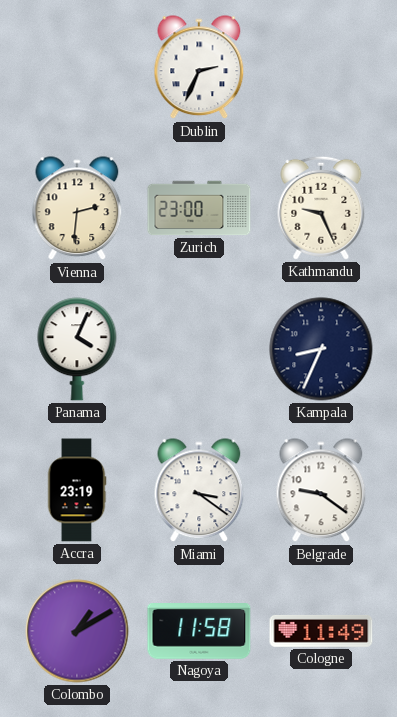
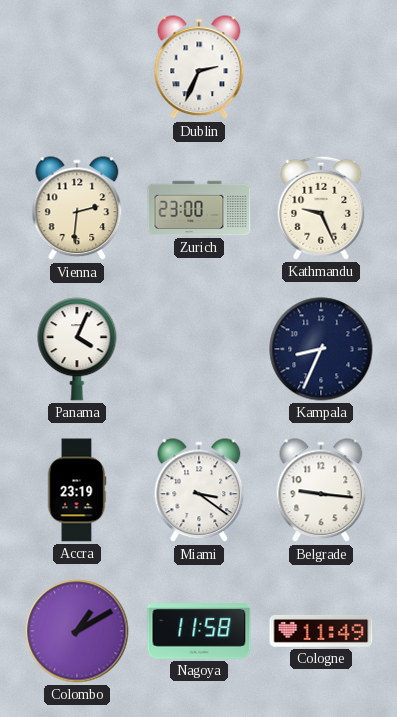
Belgrade: 9:21 -> 9:16
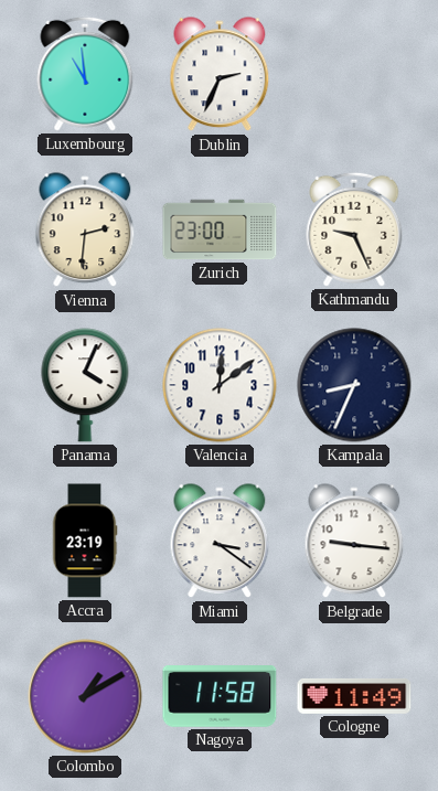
Luxembourg: none -> 10:59
Valencia: none -> 12:09
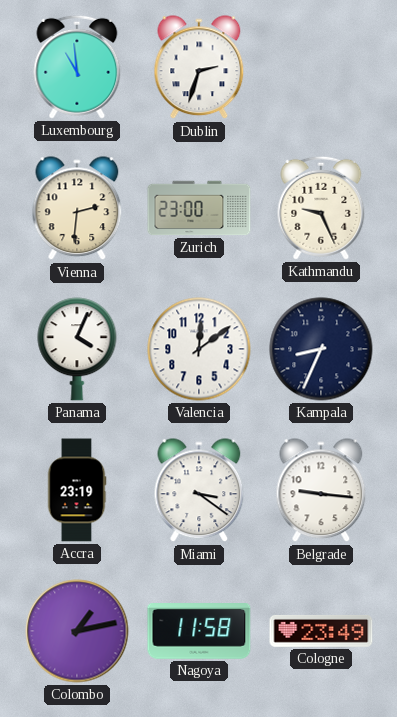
Dublin: 2:34 -> 2:33
Colombo: 1:10 -> 1:13
Cologne: 11:49 -> 23:49
